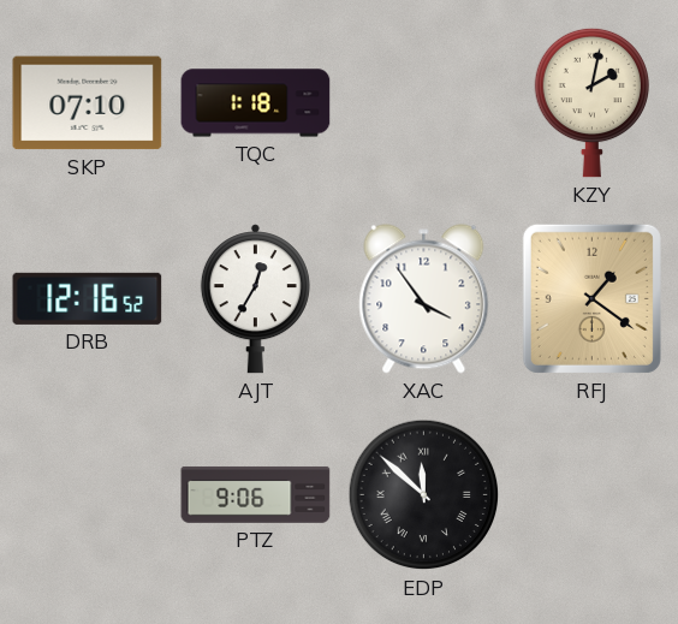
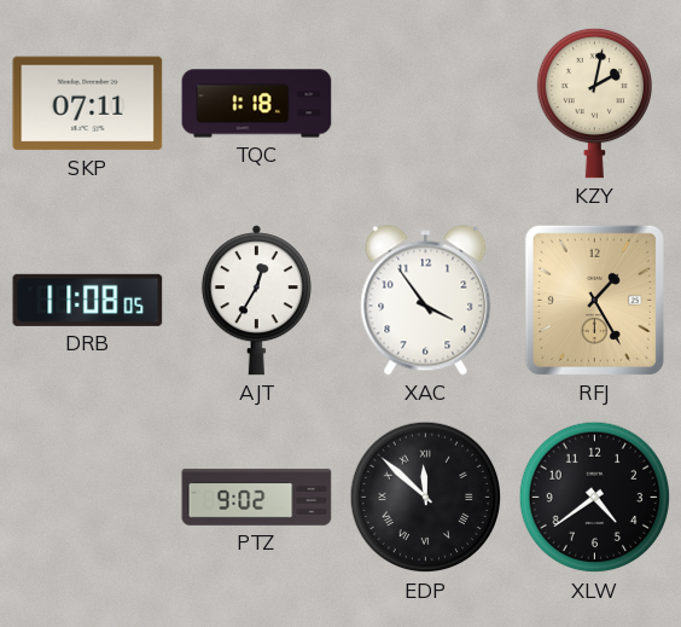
SKP: 07:10 -> 07:11
DRB: 12:16 -> 11:08
RFJ: 1:21 -> 1:25
PTZ: 9:06 -> 9:02
XLW: none -> 4:39
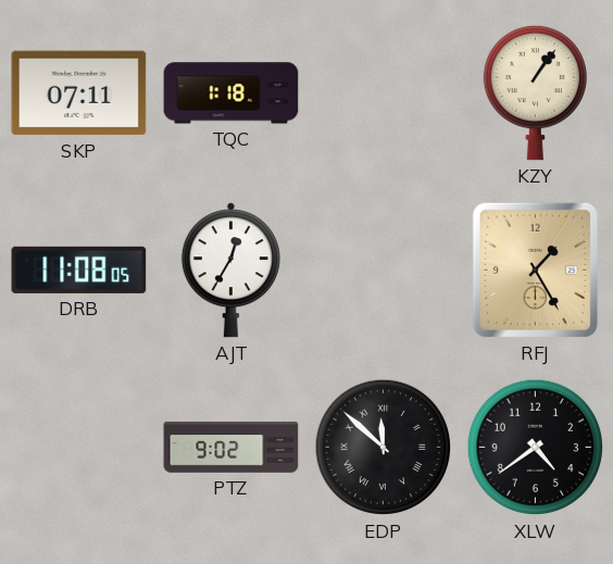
KZY: 2:02 -> 1:06
XAC: 3:54 -> none
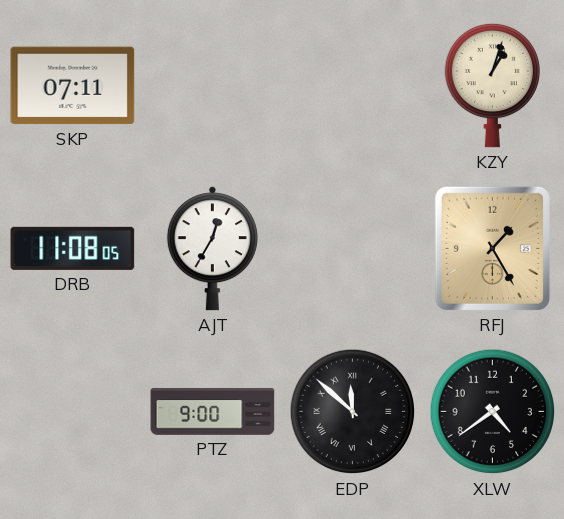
TQC: 1:18 -> none
KZY: 1:06 -> 1:03
PTZ: 9:02 -> 9:00
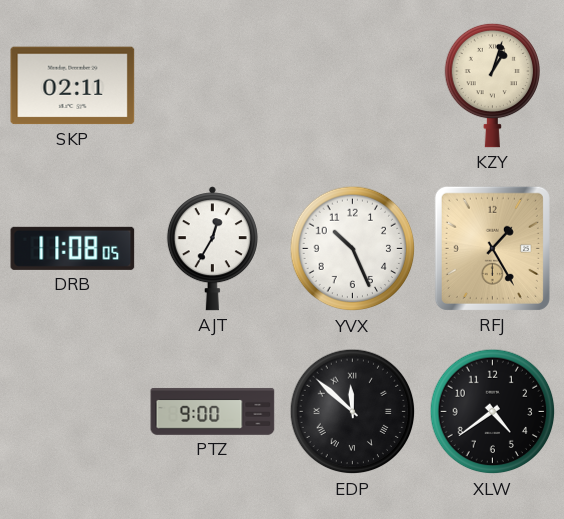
SKP: 07:11 -> 02:11
YVX: none -> 10:26
